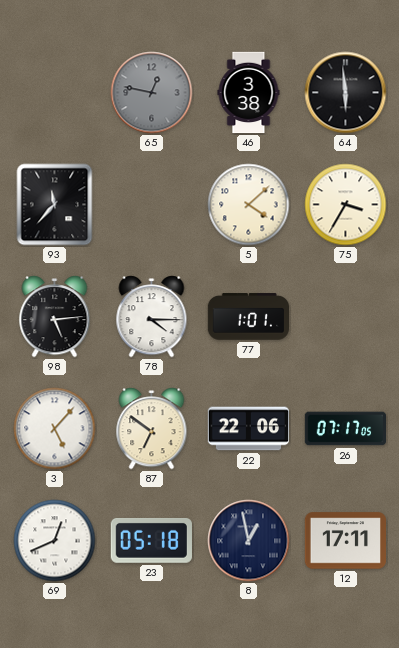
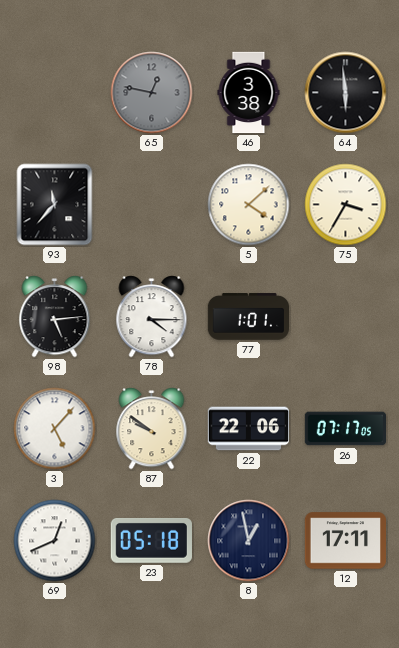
87: 6:51 -> 9:51
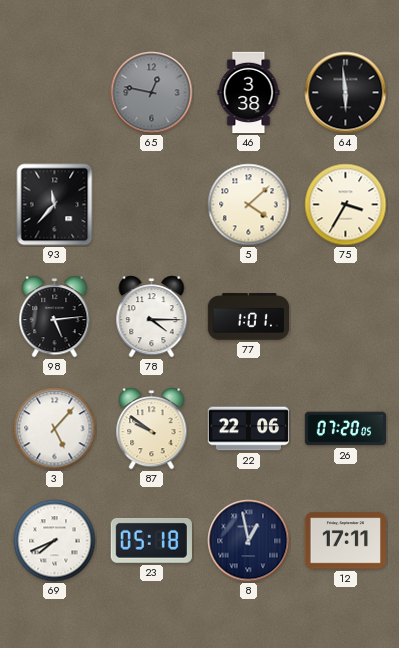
26: 07:17 -> 07:20
69: 12:41 -> 7:41
